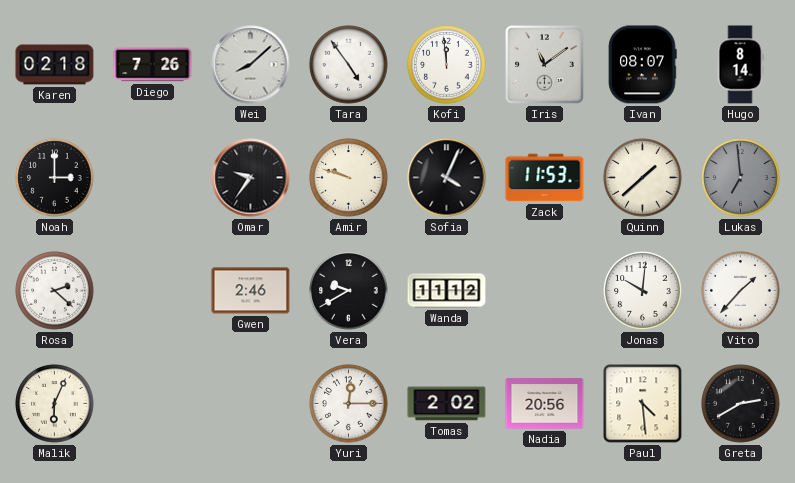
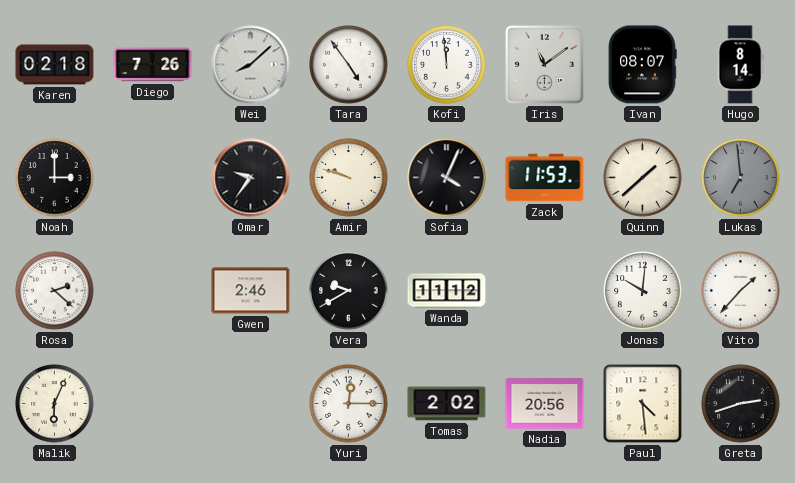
Greta: 2:40 -> 2:42
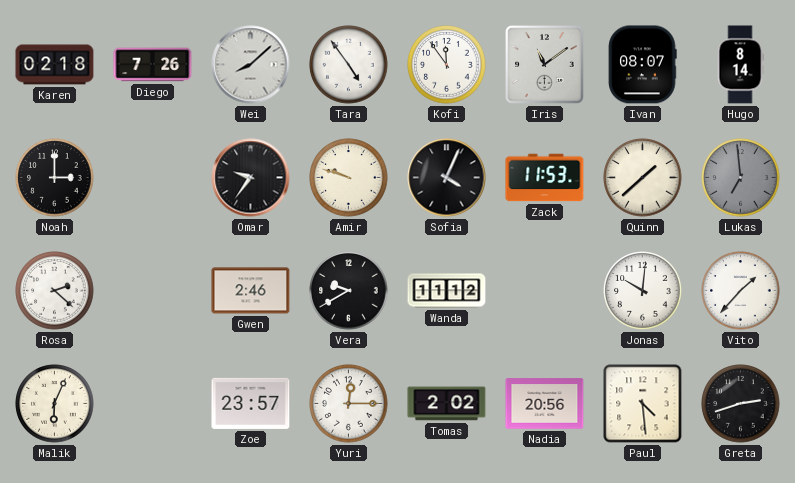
Kofi: 11:59 -> 11:54
Zoe: none -> 23:57
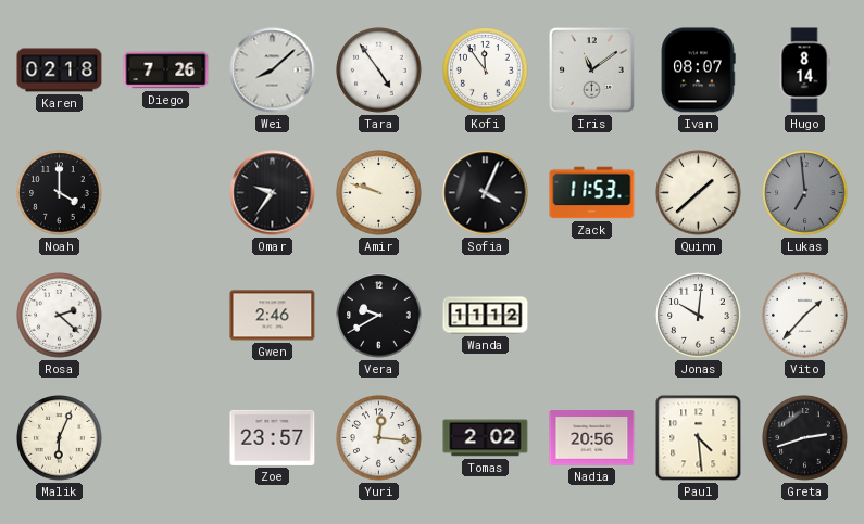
Noah: 3:00 -> 4:00
Yuri: 12:15 -> 12:16
